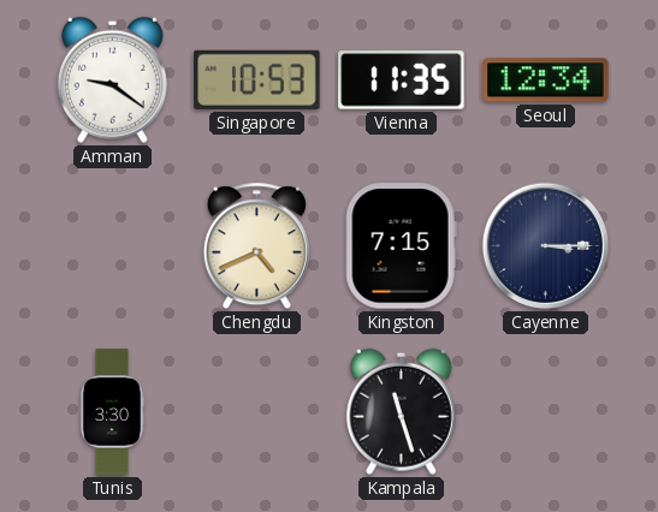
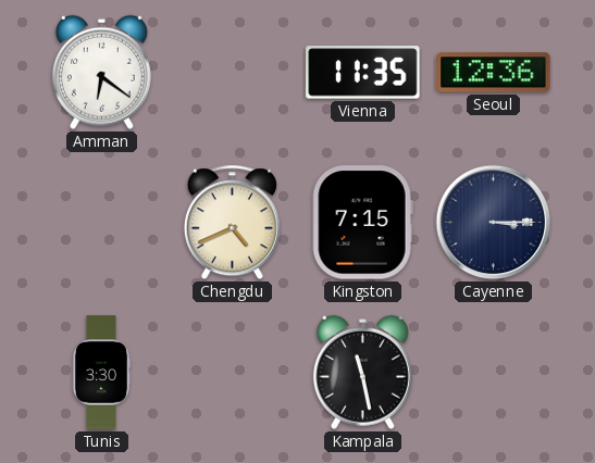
Amman: 9:21 -> 6:21
Singapore: 10:53 -> none
Seoul: 12:34 -> 12:36
Kampala: 11:27 -> 11:28
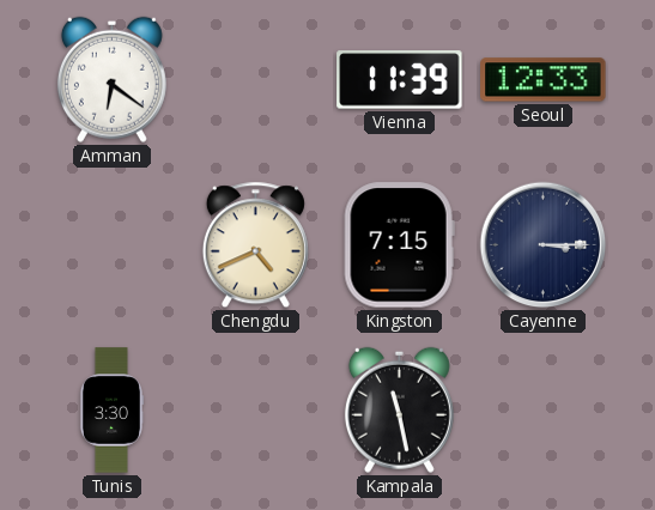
Vienna: 11:35 -> 11:39
Seoul: 12:36 -> 12:33
